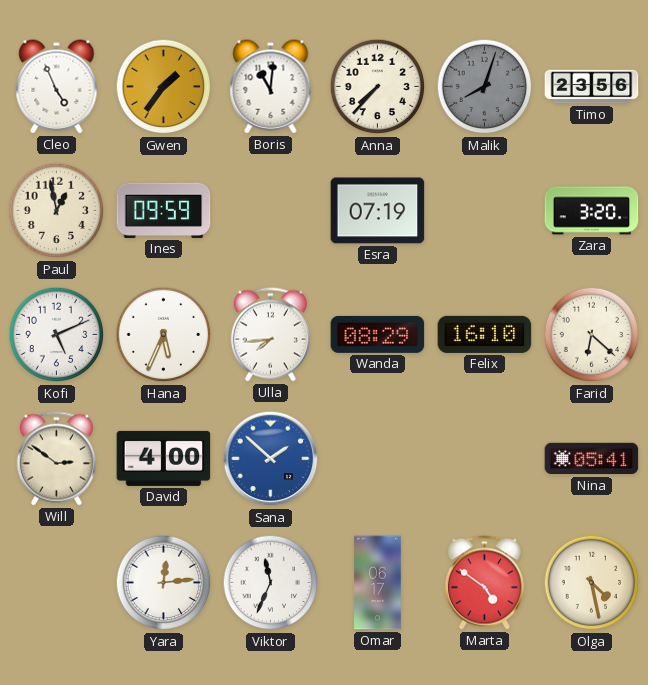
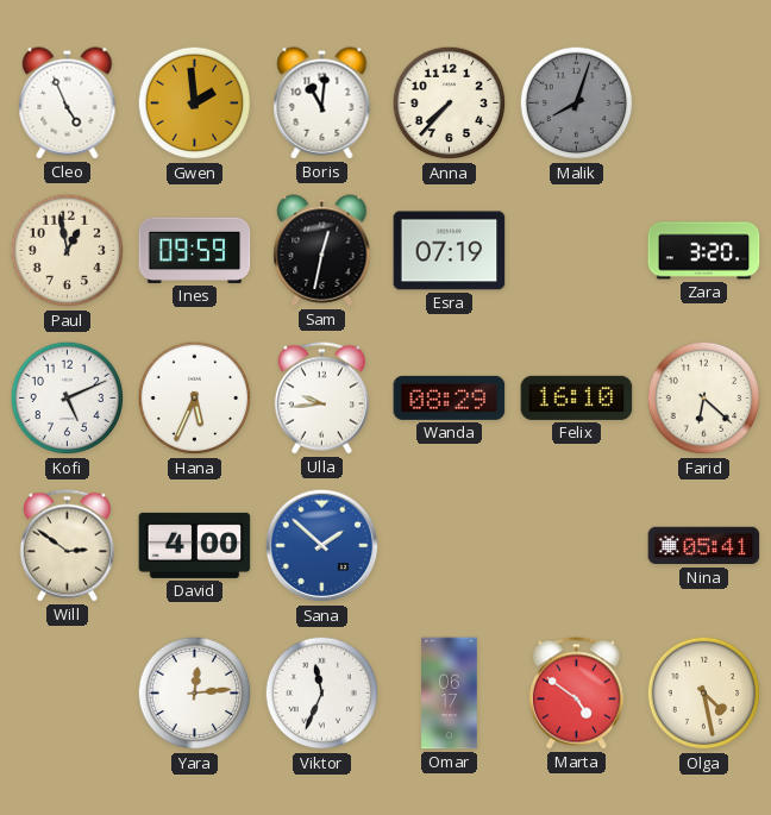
Gwen: 1:36 -> 1:59
Timo: 23:56 -> none
Sam: none -> 12:32
Ulla: 7:44 -> 9:44
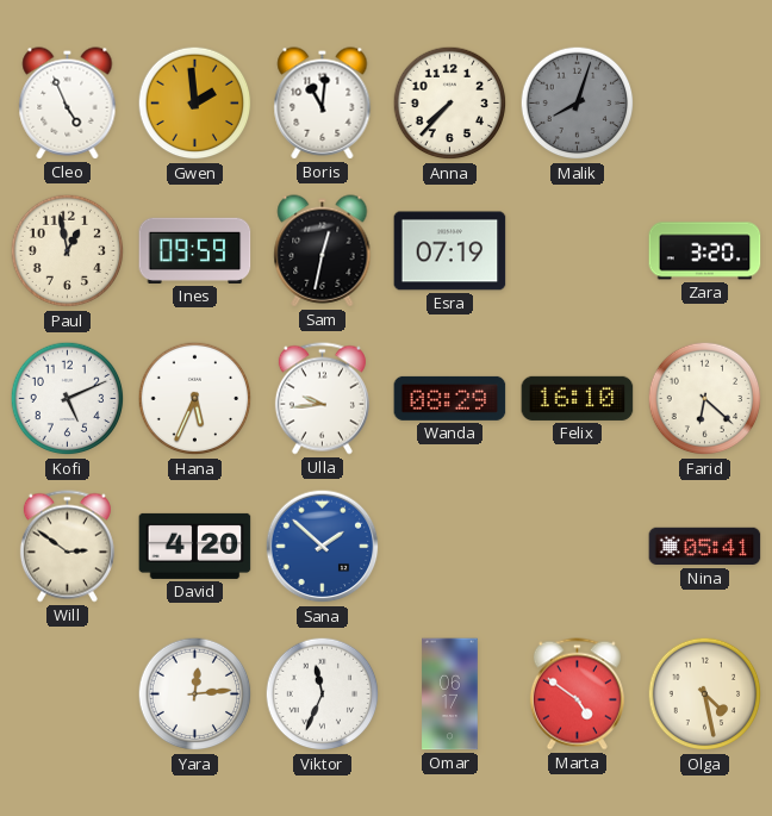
David: 4:00 -> 4:20
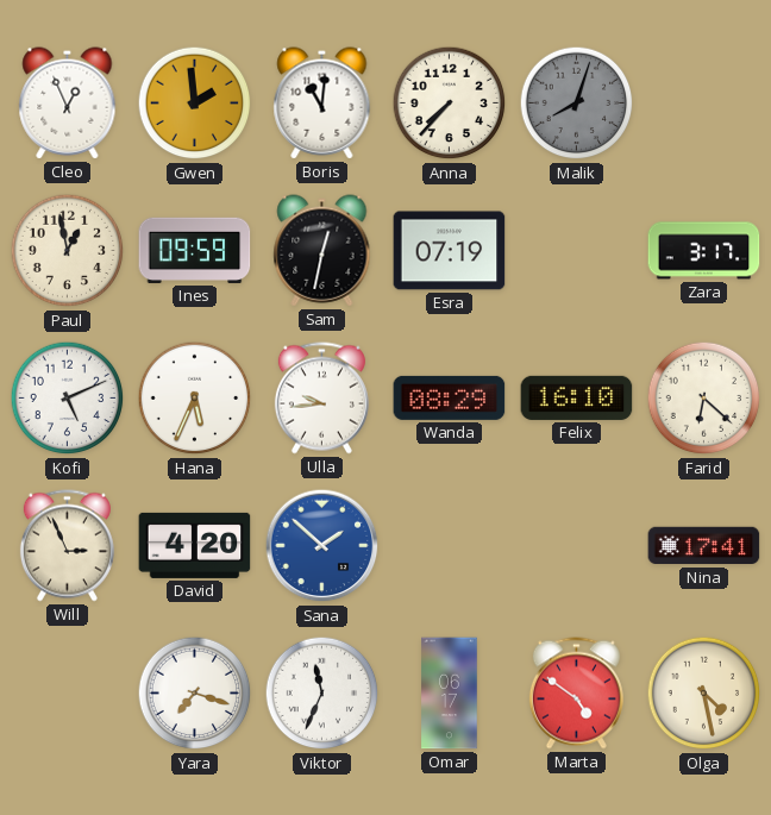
Cleo: 4:56 -> 12:56
Zara: 3:20 -> 3:17
Will: 2:51 -> 2:56
Nina: 05:41 -> 17:41
Yara: 12:14 -> 7:18
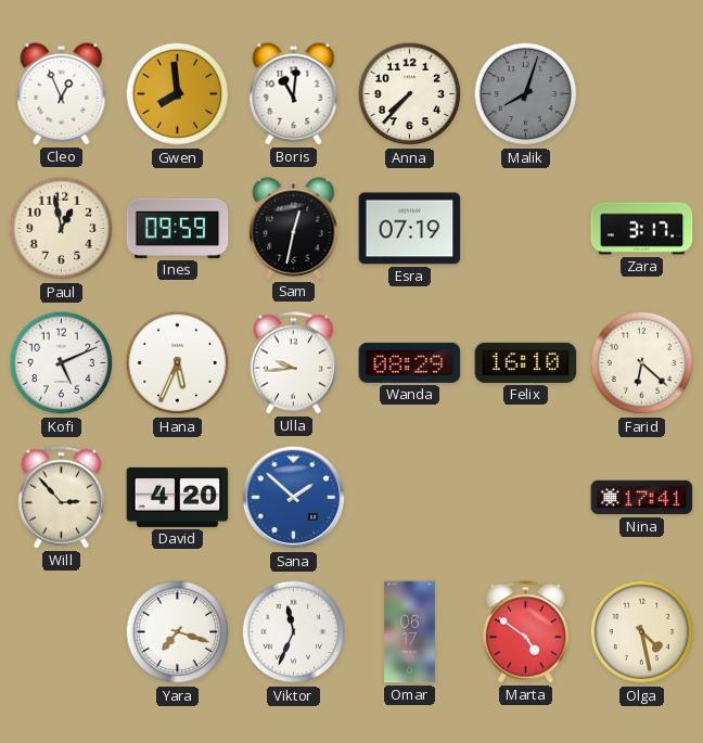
Gwen: 1:59 -> 7:59
Will: 2:56 -> 2:53
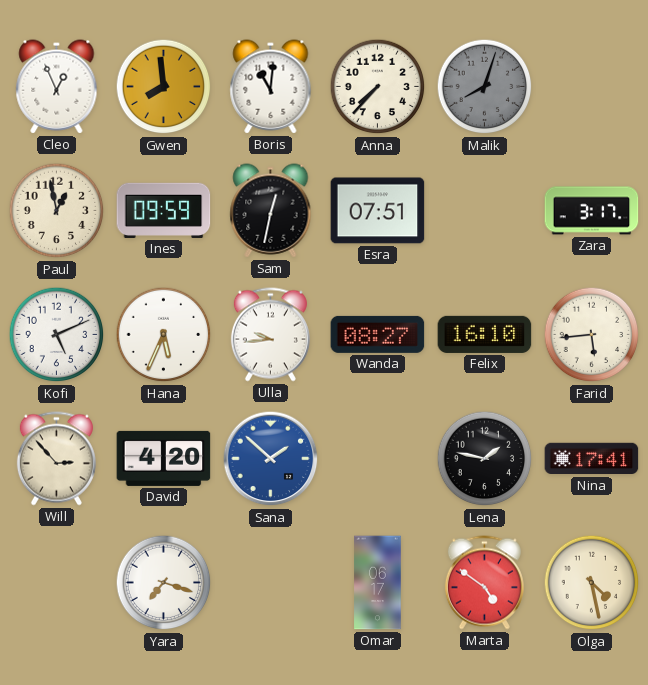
Esra: 07:19 -> 07:51
Wanda: 08:29 -> 08:27
Farid: 6:22 -> 5:44
Lena: none -> 1:47
Viktor: 11:34 -> none
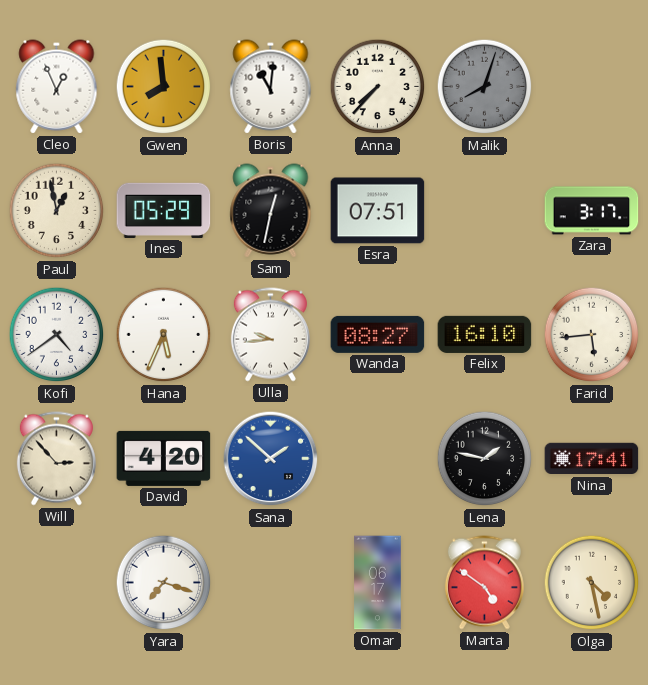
Ines: 09:59 -> 05:29
Kofi: 5:11 -> 4:39
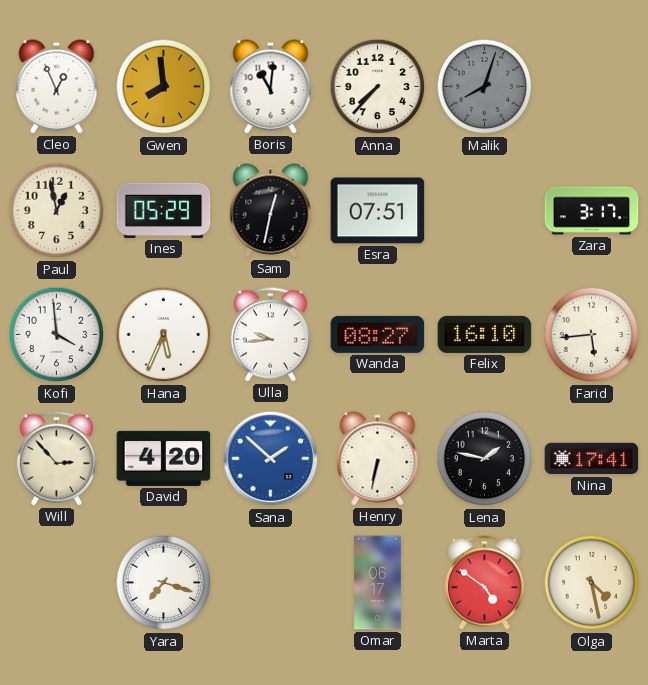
Kofi: 4:39 -> 3:59
Henry: none -> 6:32
